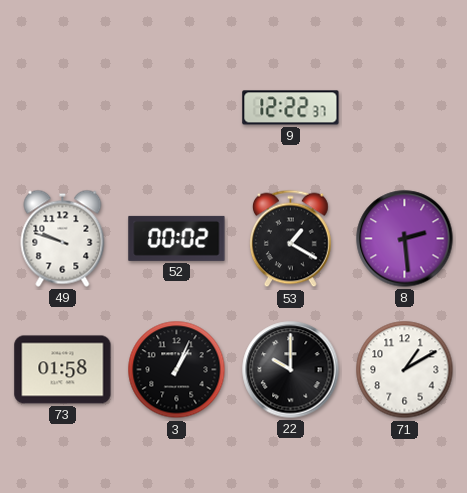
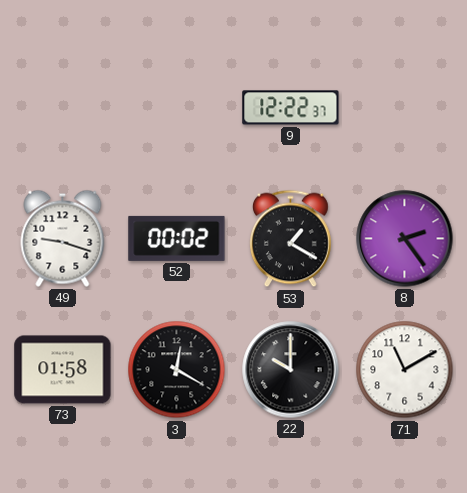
49: 9:48 -> 9:18
8: 2:29 -> 2:24
3: 1:04 -> 12:20
71: 1:10 -> 11:10
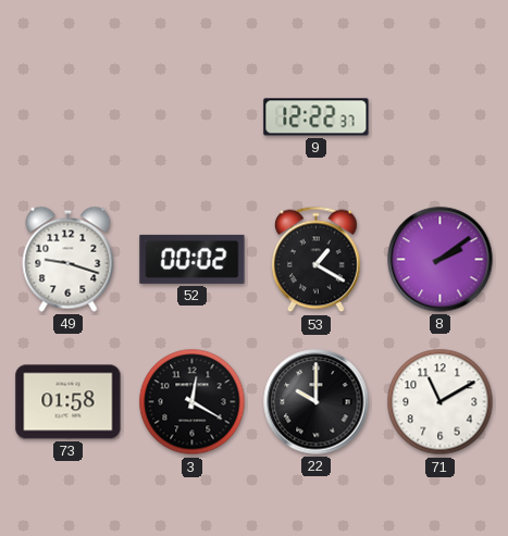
8: 2:24 -> 2:09
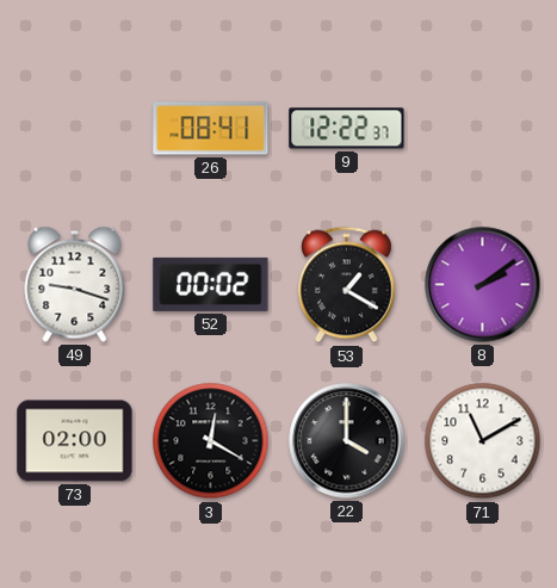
26: none -> 08:41
73: 01:58 -> 02:00
22: 10:00 -> 4:00
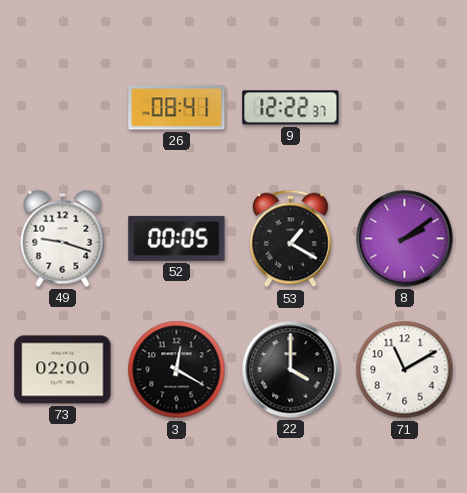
52: 00:02 -> 00:05
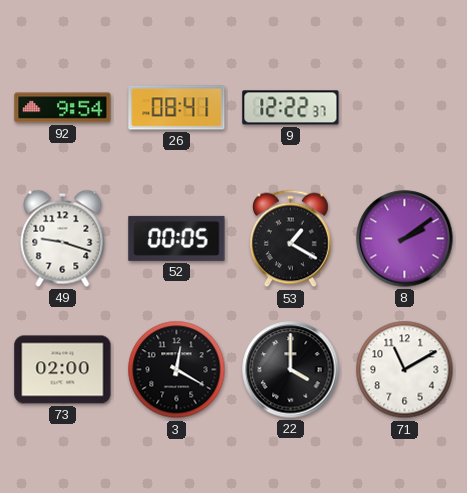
92: none -> 9:54
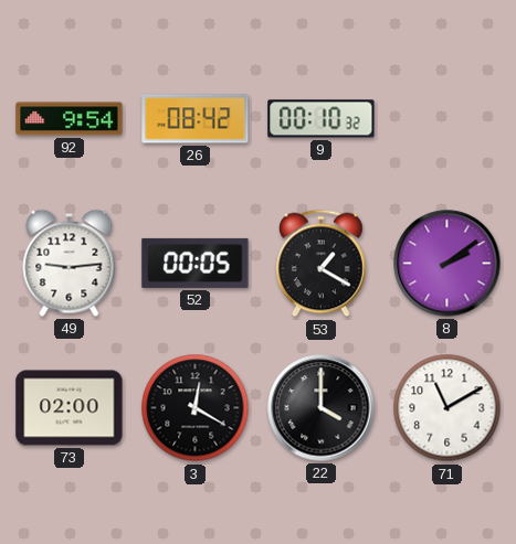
26: 08:41 -> 08:42
9: 12:22 -> 00:10
49: 9:18 -> 9:14
